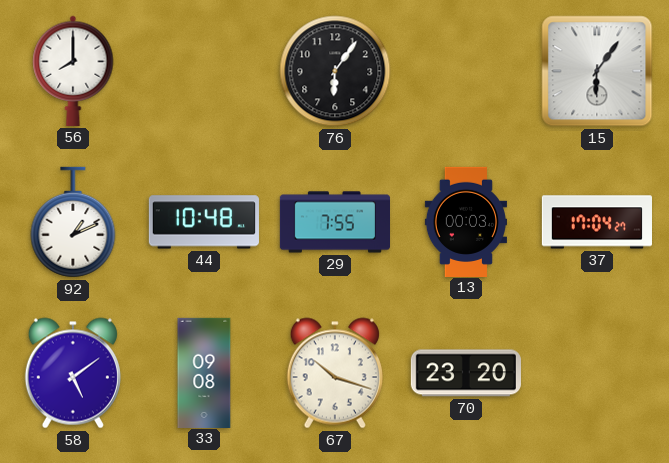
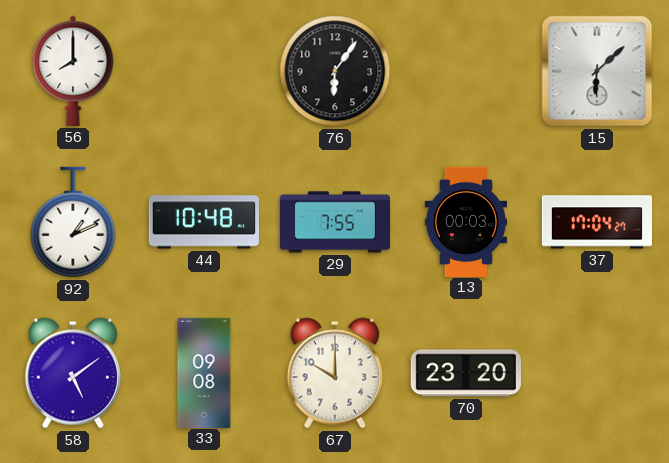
15: 6:06 -> 6:08
67: 10:18 -> 10:00
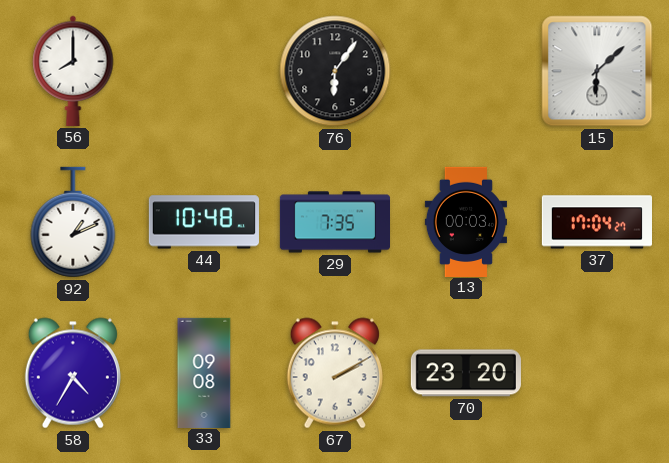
29: 7:55 -> 7:35
58: 5:09 -> 4:35
67: 10:00 -> 2:10
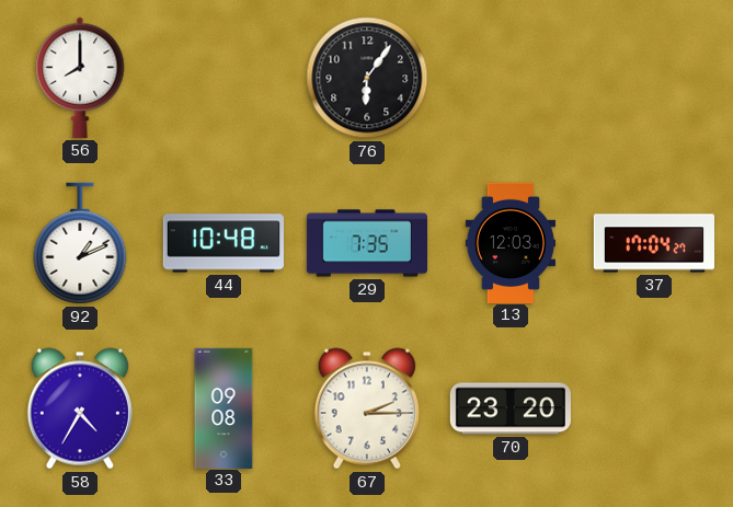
15: 6:08 -> none
13: 00:03 -> 12:03
67: 2:10 -> 2:15
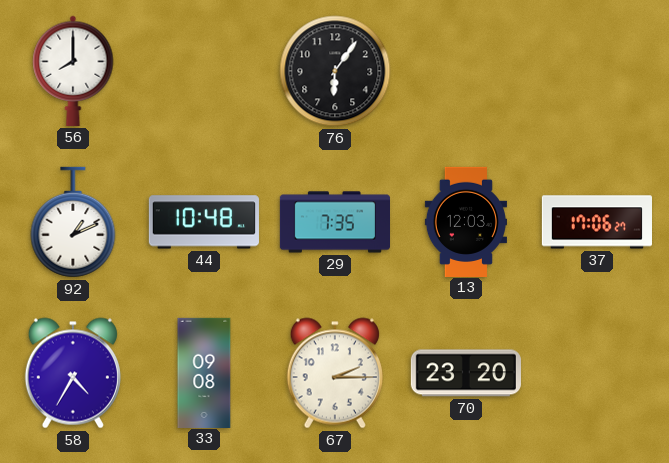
37: 17:04 -> 17:06
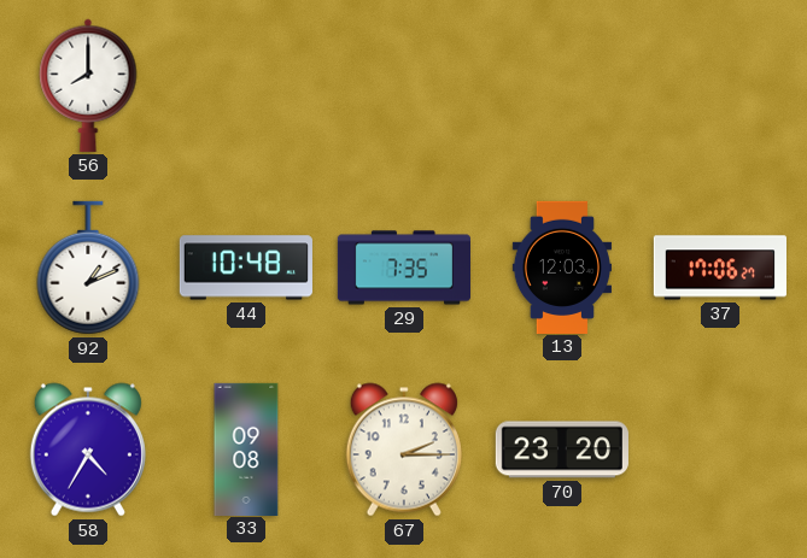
76: 6:06 -> none
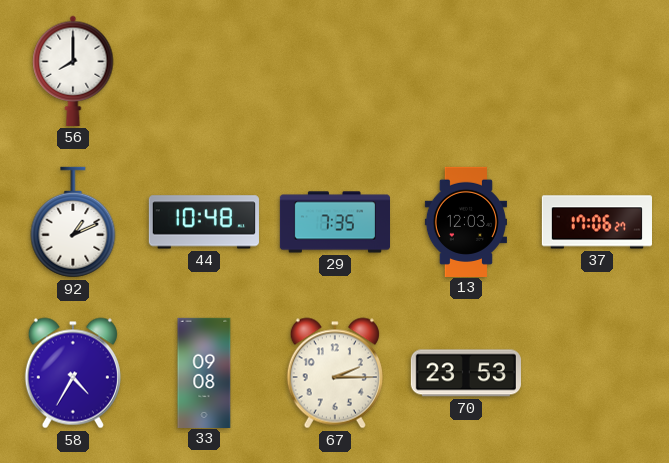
70: 23:20 -> 23:53
